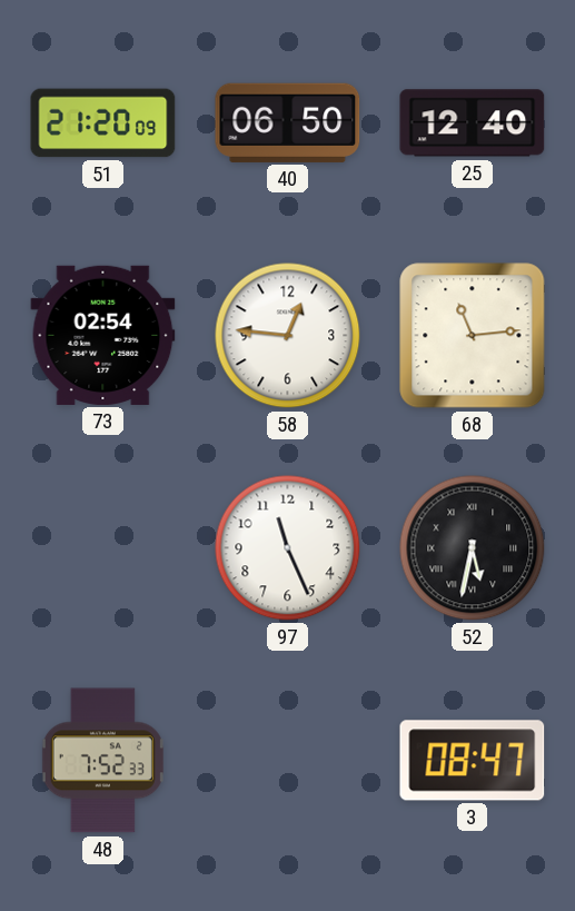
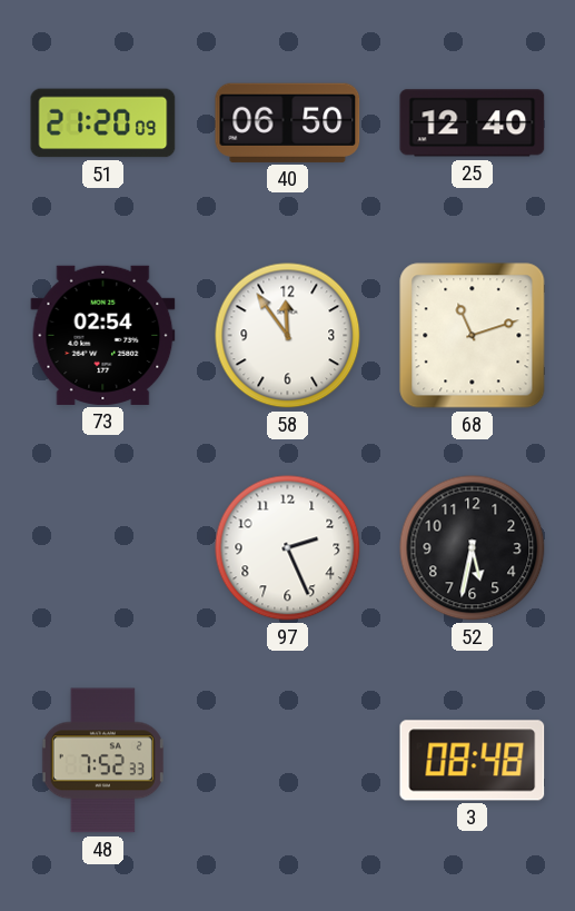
58: 12:46 -> 11:54
68: 11:14 -> 11:12
97: 11:26 -> 2:26
52 numerals: Roman -> Arabic
3: 08:47 -> 08:48
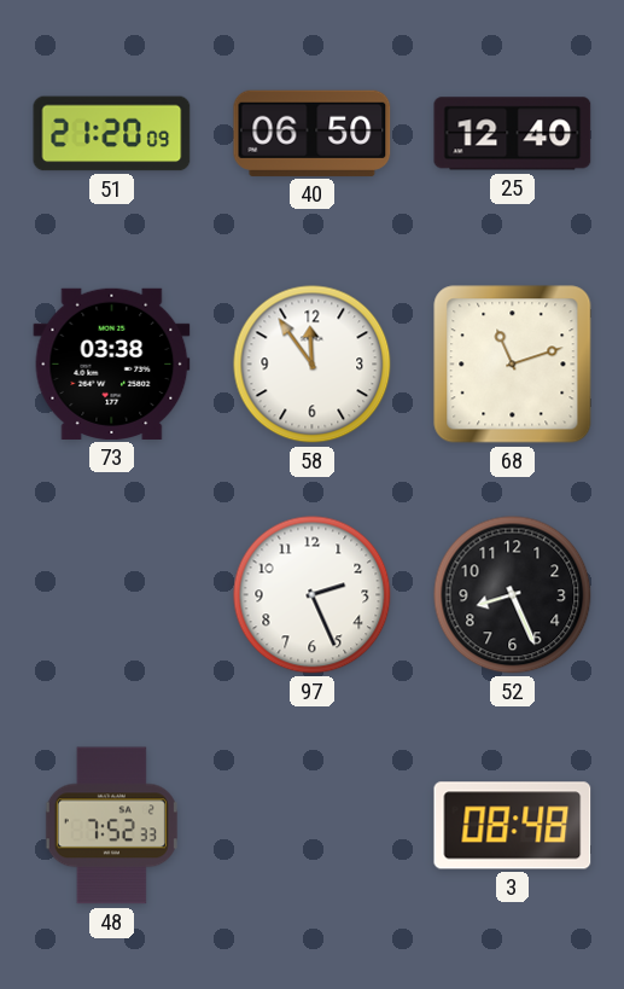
73: 02:54 -> 03:38
52: 5:32 -> 8:26
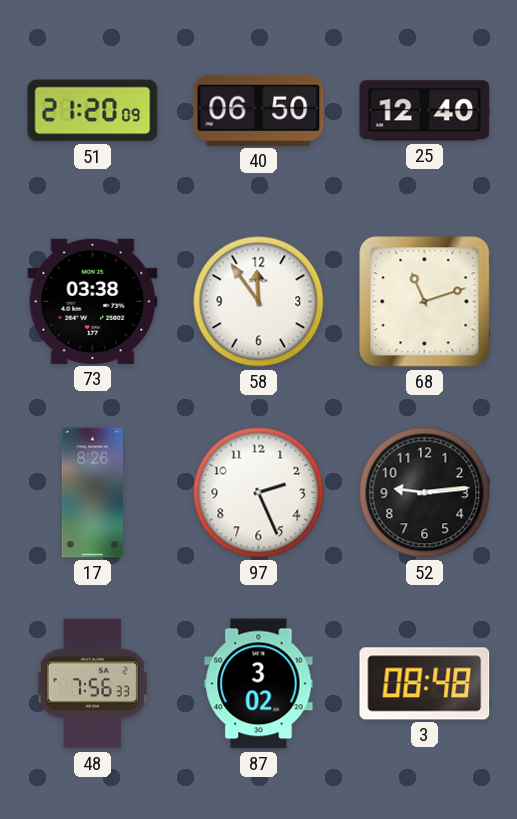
17: none -> 8:26
52: 8:26 -> 9:14
48: 7:52 -> 7:56
87: none -> 3:02
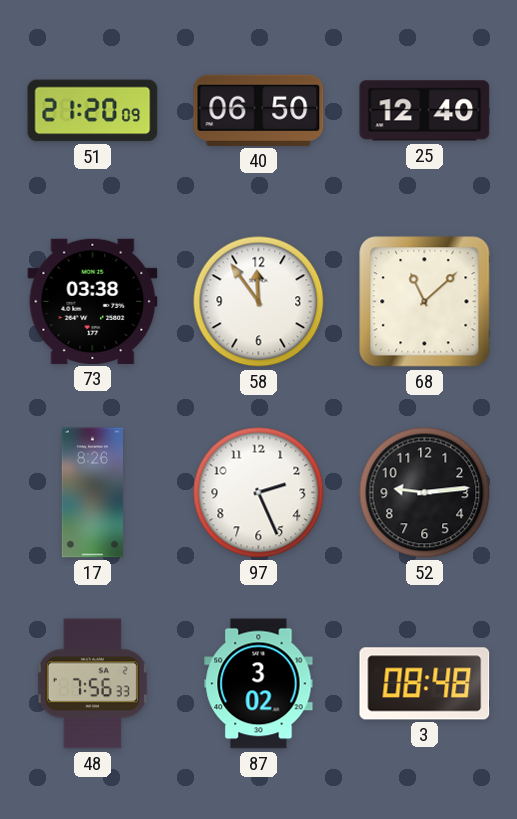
68: 11:12 -> 11:08
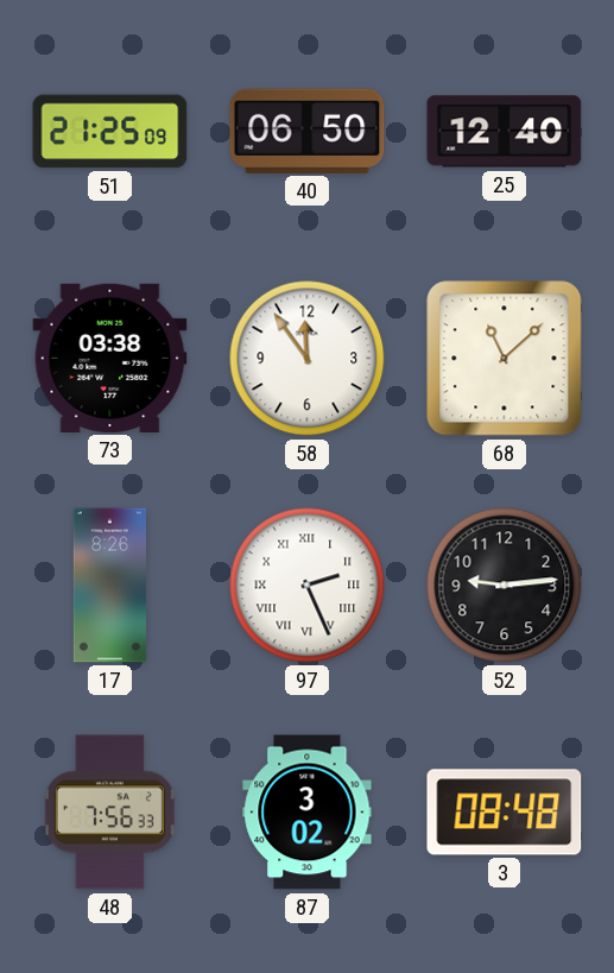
51: 21:20 -> 21:25
97 numerals: Arabic -> Roman
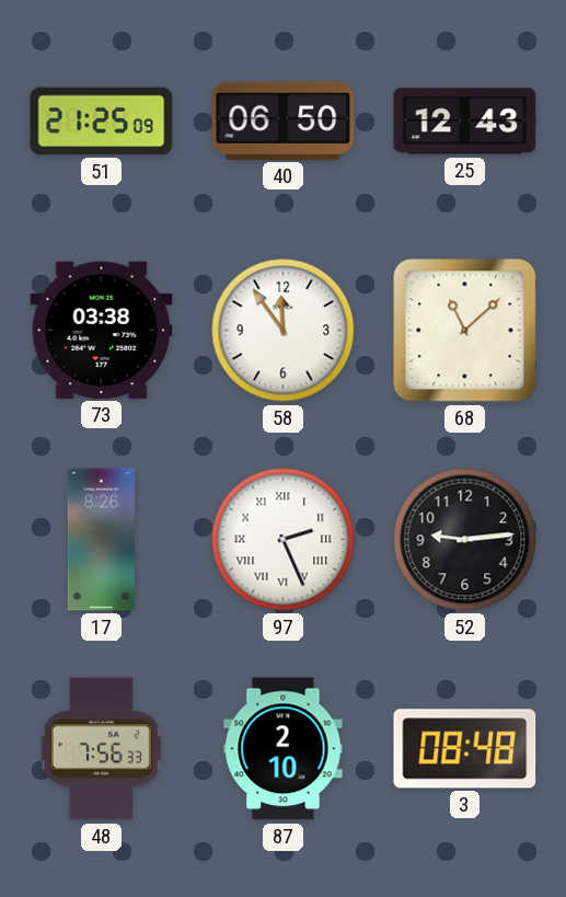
25: 12:40 -> 12:43
87: 3:02 -> 2:10
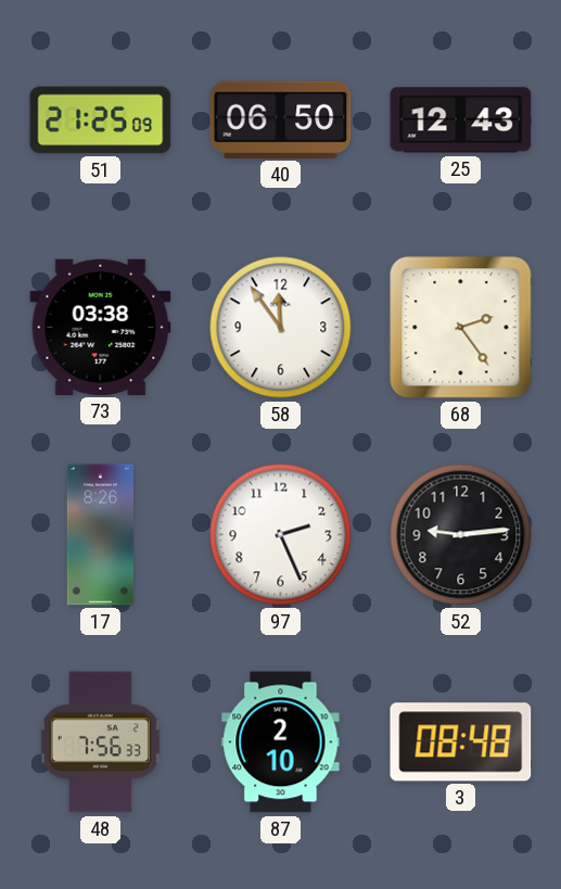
68: 11:08 -> 2:24
97 numerals: Roman -> Arabic
